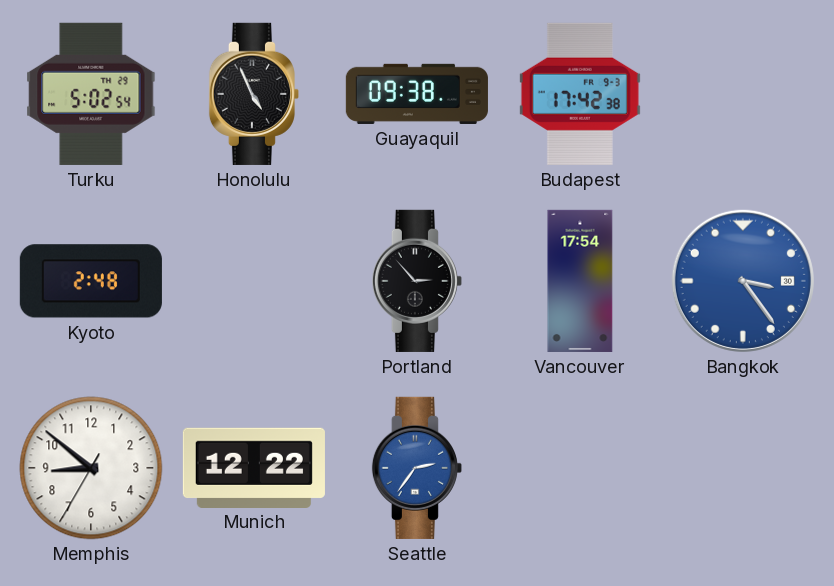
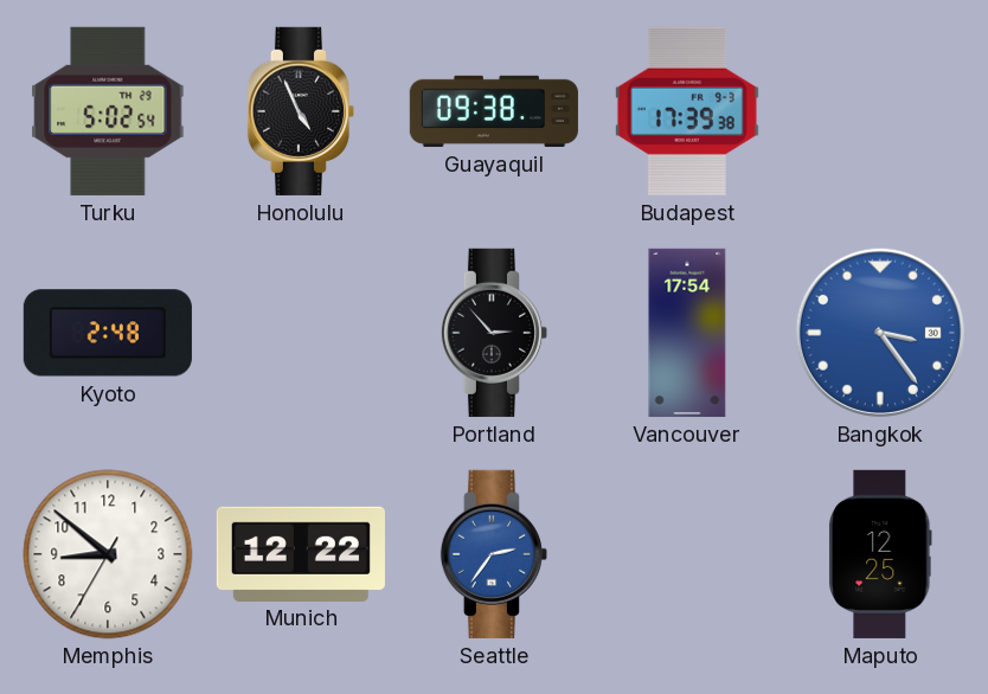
Budapest: 17:42 -> 17:39
Maputo: none -> 12:25
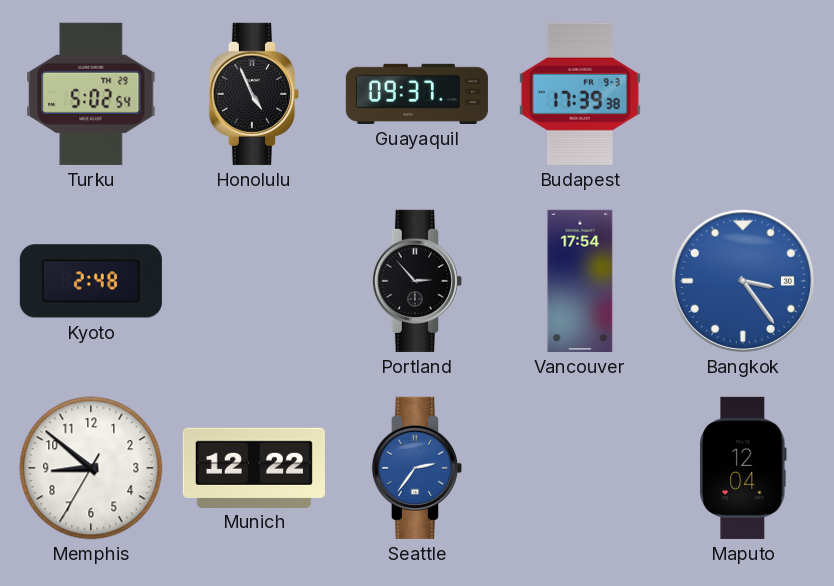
Guayaquil: 09:38 -> 09:37
Maputo: 12:25 -> 12:04
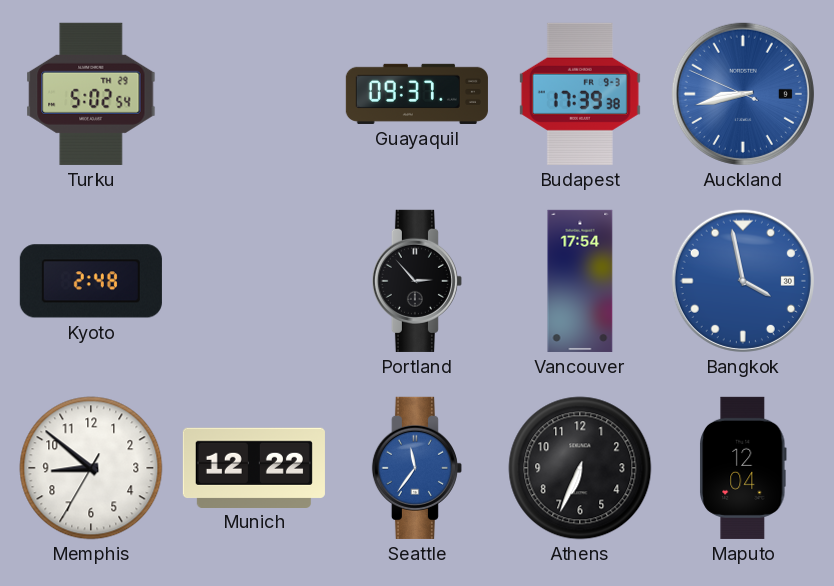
Honolulu: 4:56 -> none
Auckland: none -> 8:42
Bangkok: 3:24 -> 3:58
Seattle: 2:36 -> 11:36
Athens: none -> 6:34
